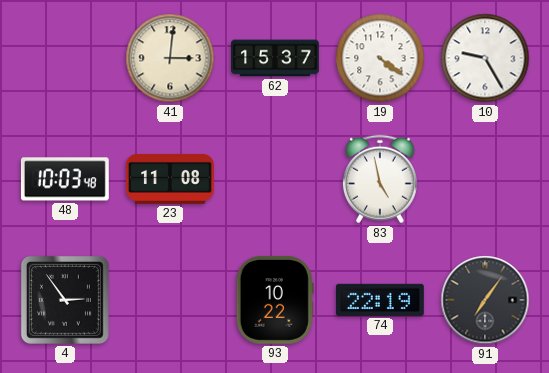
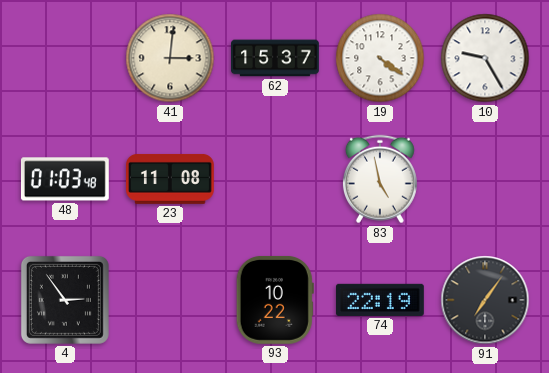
48: 10:03 -> 01:03
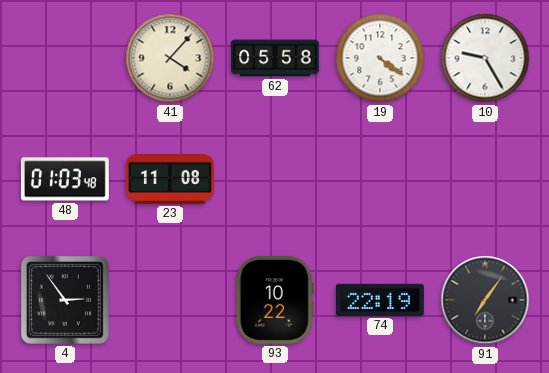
41: 3:01 -> 4:07
62: 15:37 -> 05:58
83: 4:58 -> none
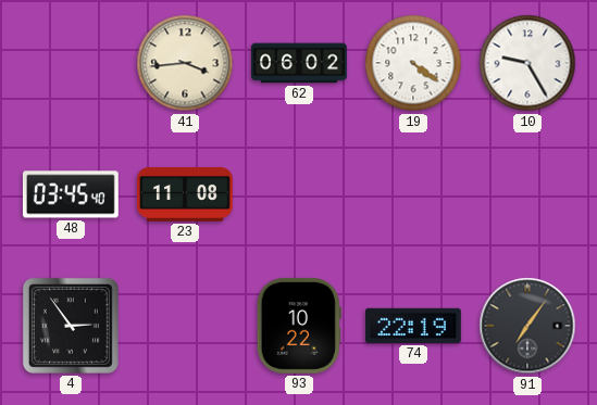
41: 4:07 -> 3:44
62: 05:58 -> 06:02
48: 01:03 -> 03:45
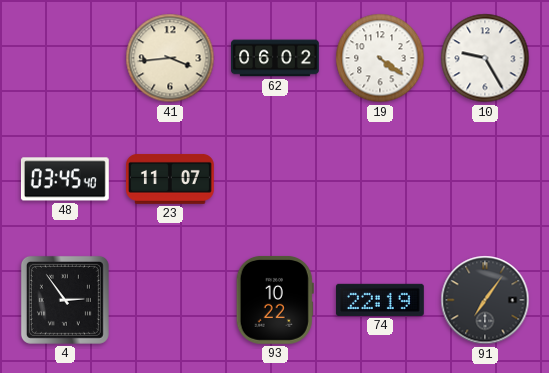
23: 11:08 -> 11:07
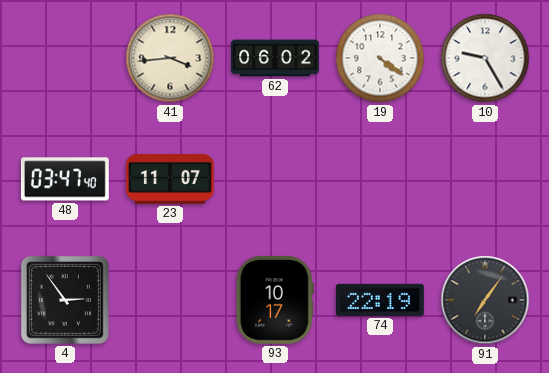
48: 03:45 -> 03:47
93: 10:22 -> 10:17
